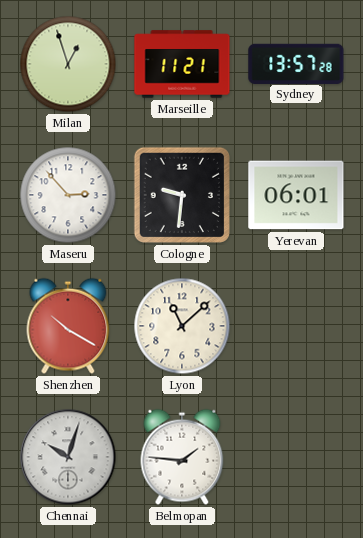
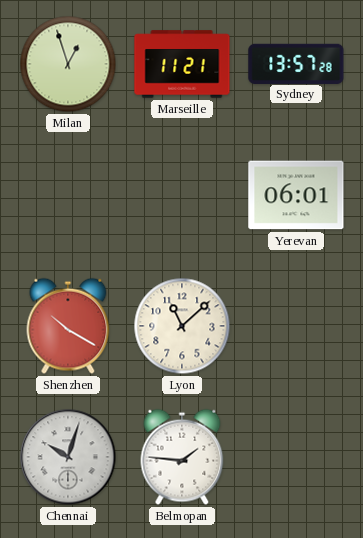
Maseru: 2:53 -> none
Cologne: 9:31 -> none
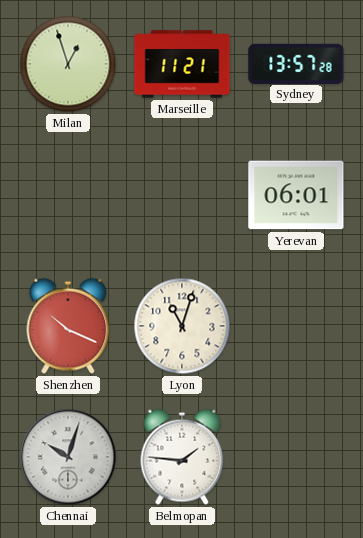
Shenzhen: 10:20 -> 10:19
Lyon: 11:08 -> 11:03
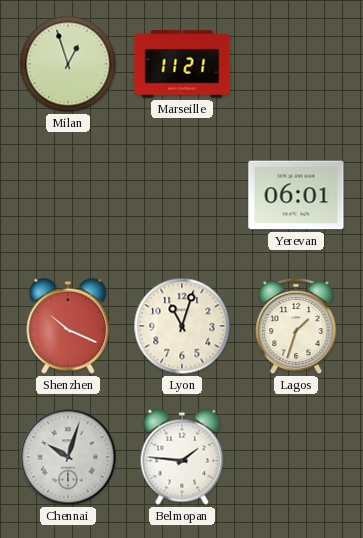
Sydney: 13:57 -> none
Lagos: none -> 1:33
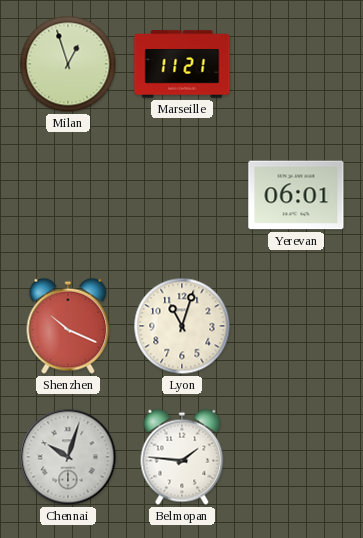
Lagos: 1:33 -> none
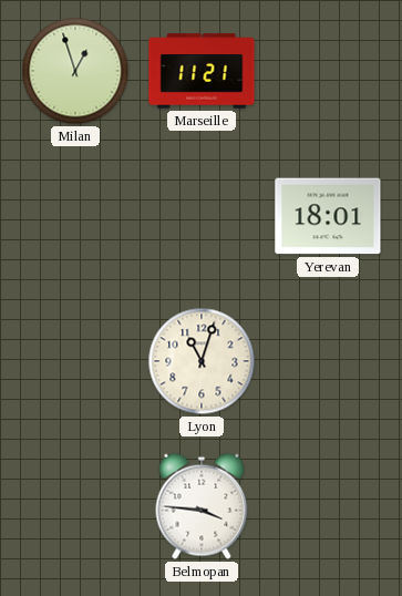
Yerevan: 06:01 -> 18:01
Shenzhen: 10:19 -> none
Chennai: 10:03 -> none
Belmopan: 1:46 -> 3:46
